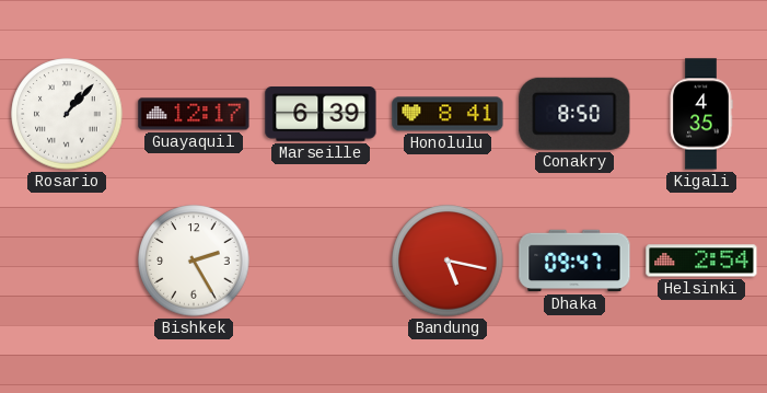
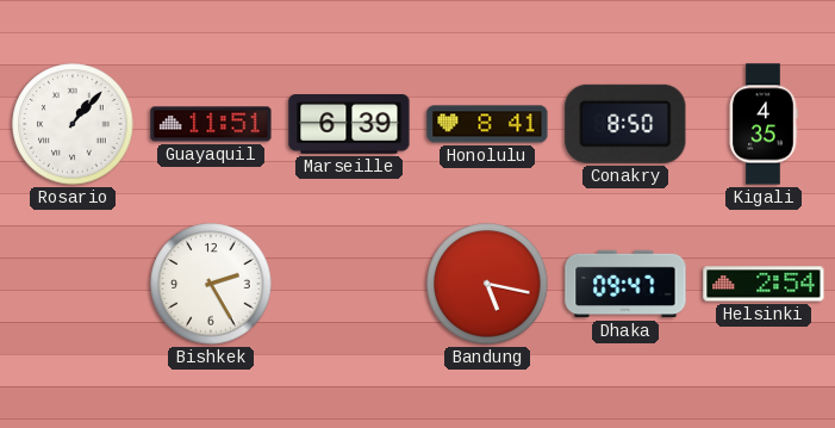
Guayaquil: 12:17 -> 11:51
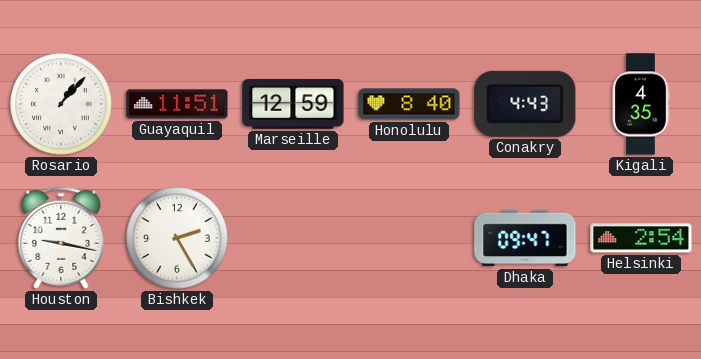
Marseille: 6:39 -> 12:59
Honolulu: 8:41 -> 8:40
Conakry: 8:50 -> 4:43
Houston: none -> 9:17
Bandung: 5:17 -> none
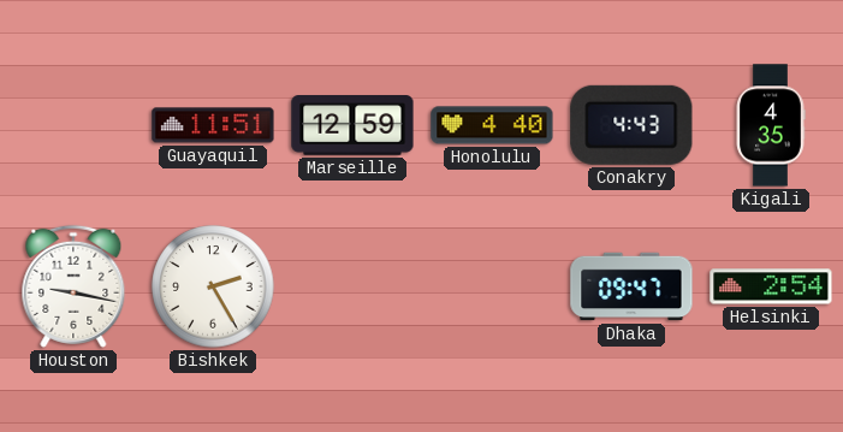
Rosario: 1:07 -> none
Honolulu: 8:40 -> 4:40
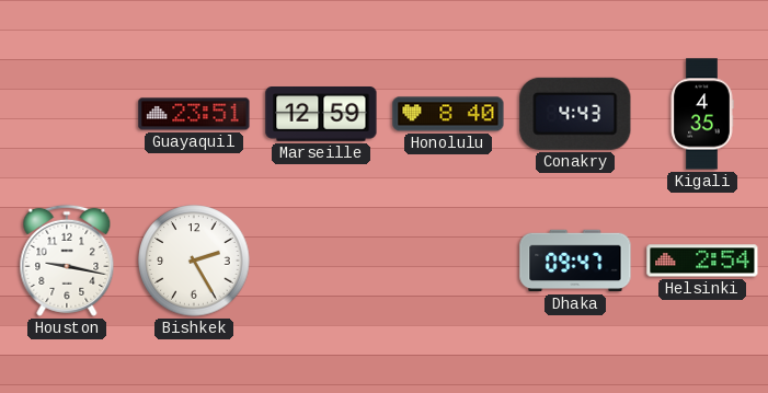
Guayaquil: 11:51 -> 23:51
Honolulu: 4:40 -> 8:40
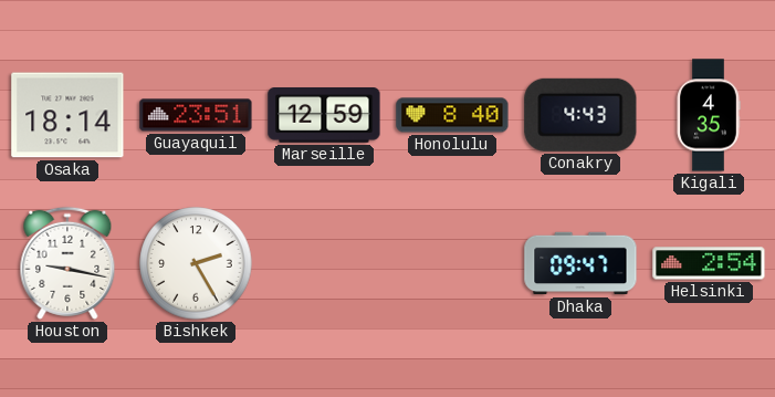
Osaka: none -> 18:14
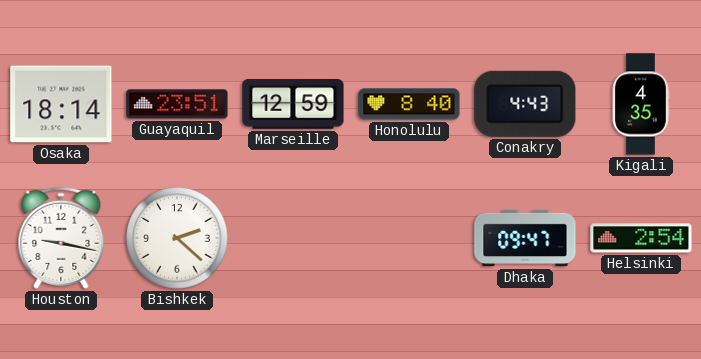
Bishkek: 2:25 -> 2:22
